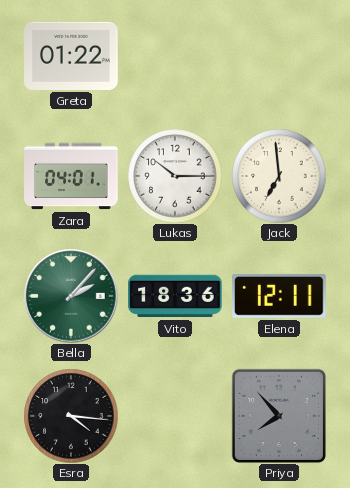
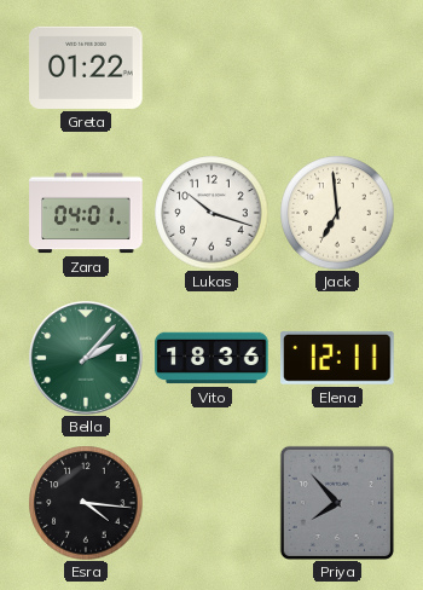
Lukas: 10:15 -> 10:18
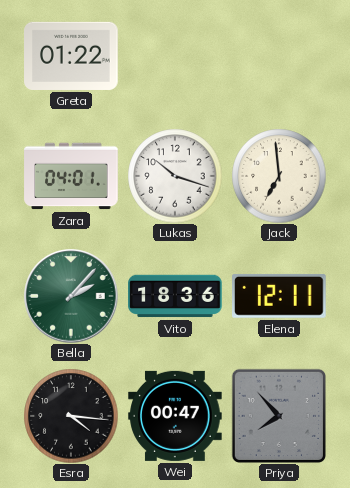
Wei: none -> 00:47
